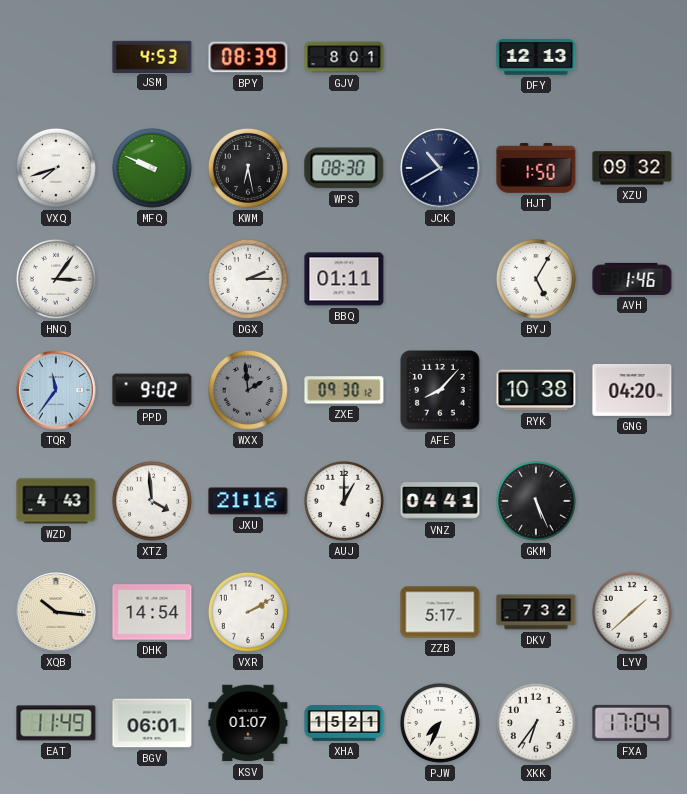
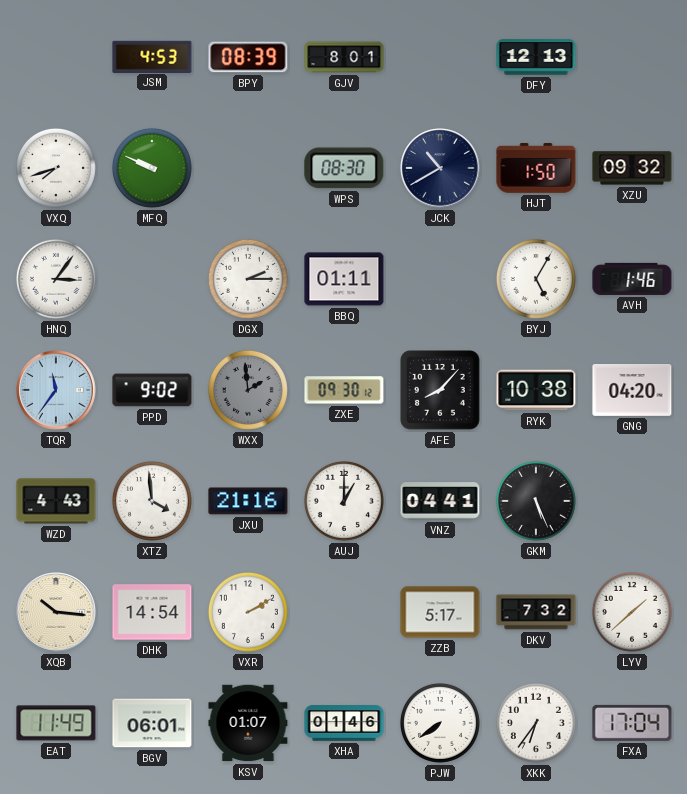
KWM: 6:28 -> none
XHA: 15:21 -> 01:46
PJW: 7:34 -> 7:39
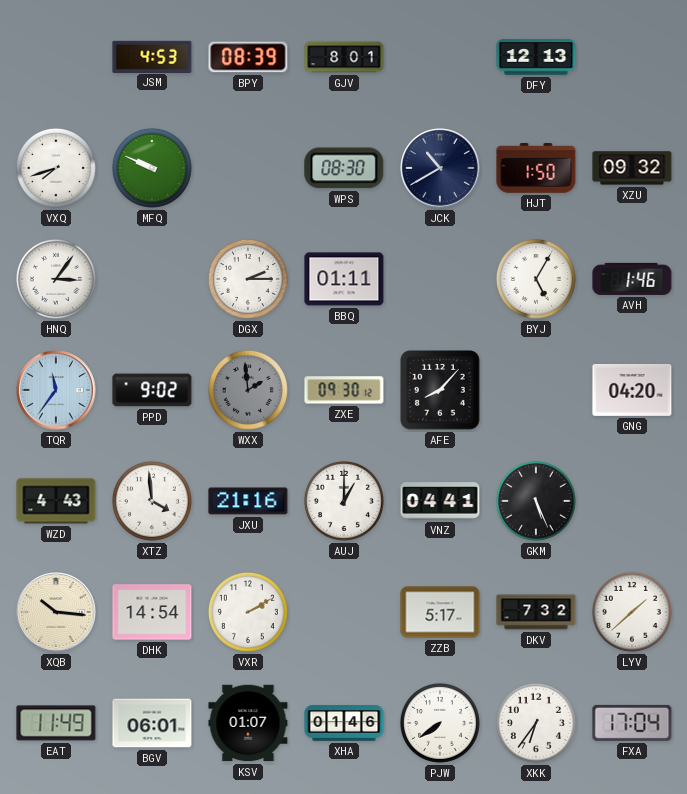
RYK: 10:38 -> none
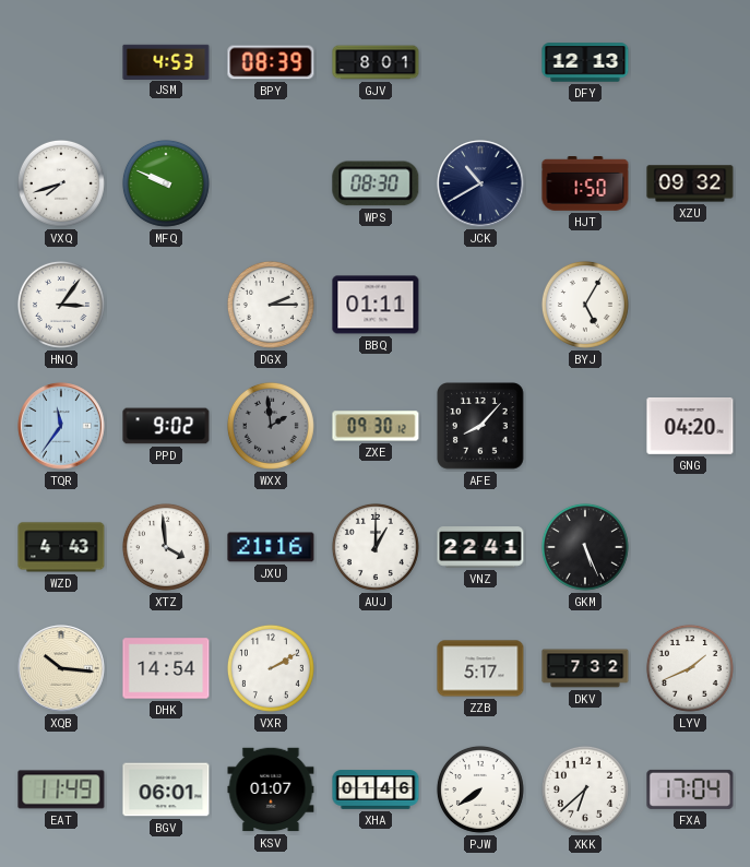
AVH: 1:46 -> none
VNZ: 04:41 -> 22:41
LYV: 1:38 -> 1:41
XKK: 6:36 -> 6:38
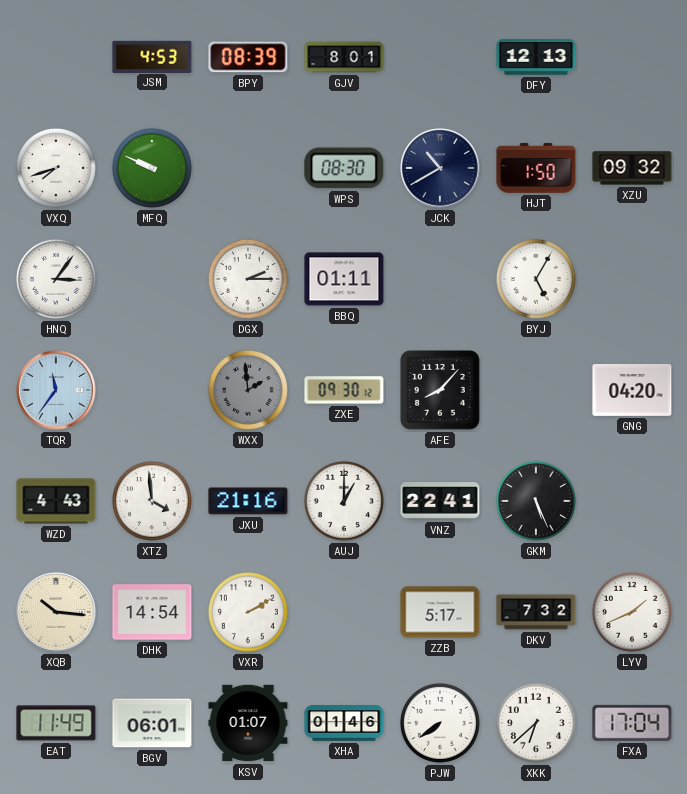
PPD: 9:02 -> none
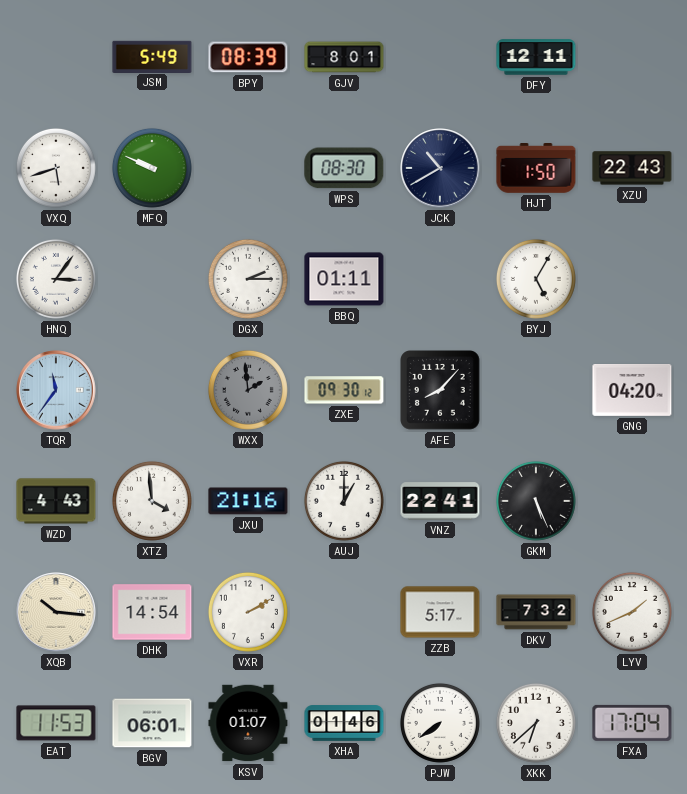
JSM: 4:53 -> 5:49
DFY: 12:13 -> 12:11
VXQ: 7:42 -> 5:42
XZU: 09:32 -> 22:43
EAT: 11:49 -> 11:53
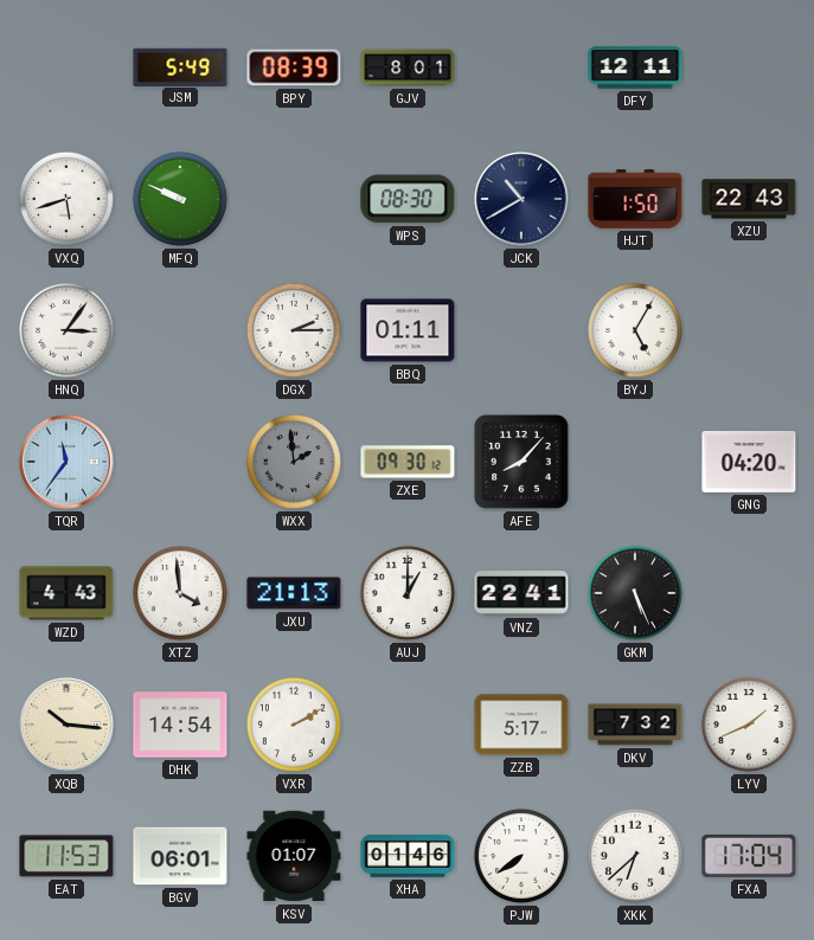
JXU: 21:16 -> 21:13
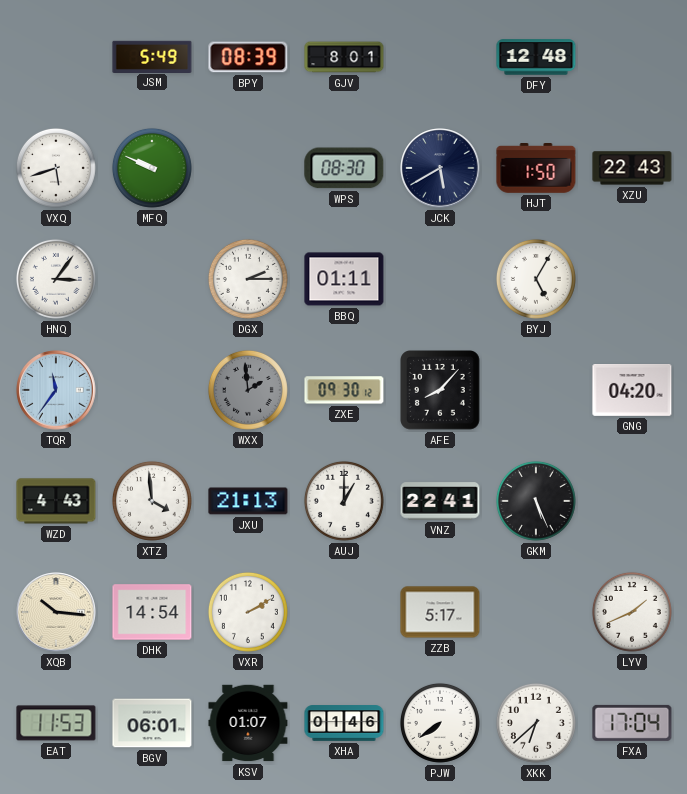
DFY: 12:11 -> 12:48
JCK: 10:40 -> 5:40
DKV: 7:32 -> none
